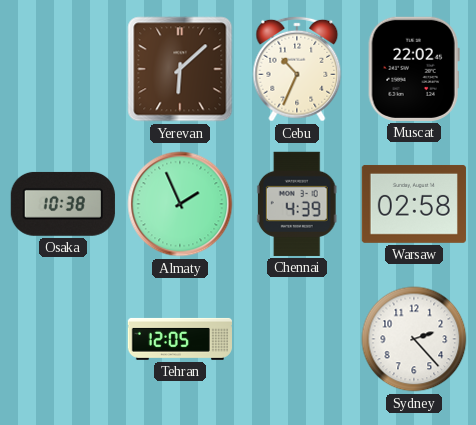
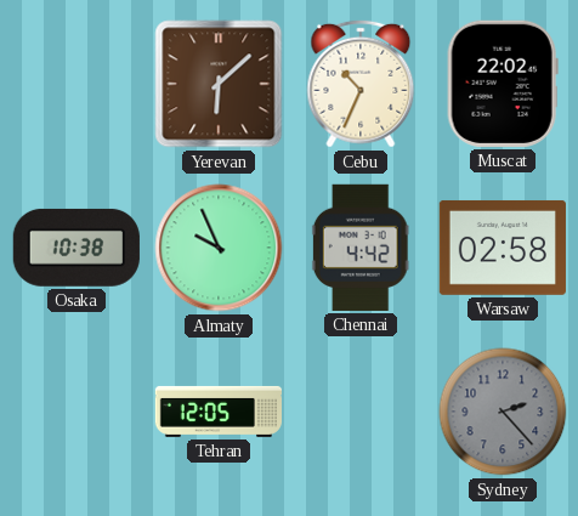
Almaty: 1:56 -> 9:56
Chennai: 4:39 -> 4:42
Sydney dial: white -> grey
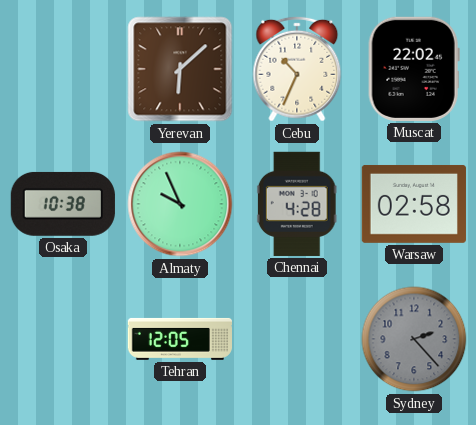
Chennai: 4:42 -> 4:28
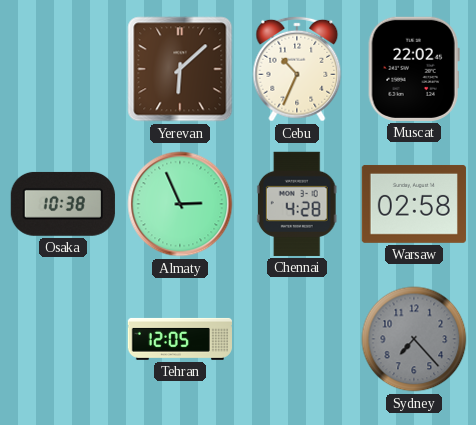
Almaty: 9:56 -> 2:56
Sydney: 2:23 -> 7:23
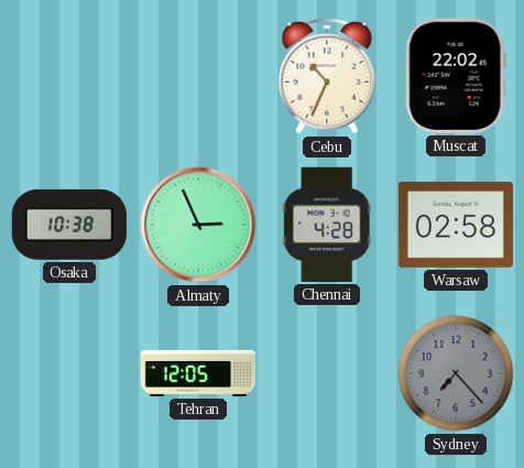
Yerevan: 6:08 -> none
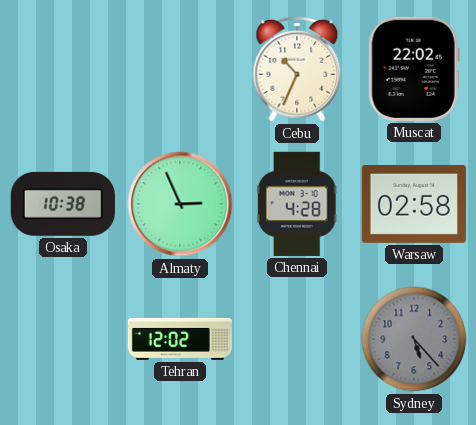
Tehran: 12:05 -> 12:02
Sydney: 7:23 -> 5:23
